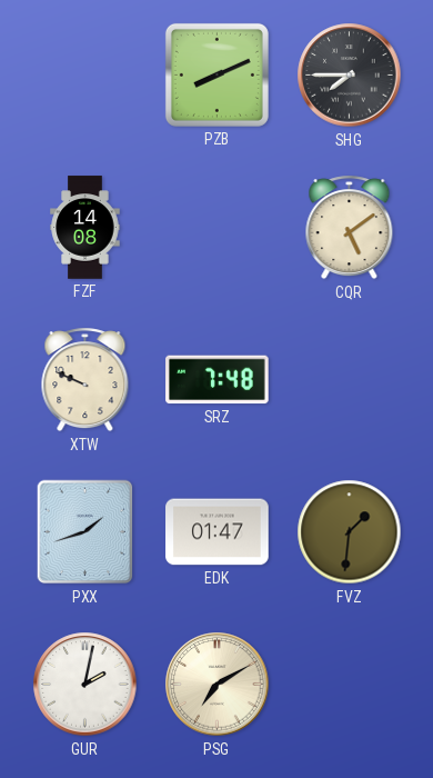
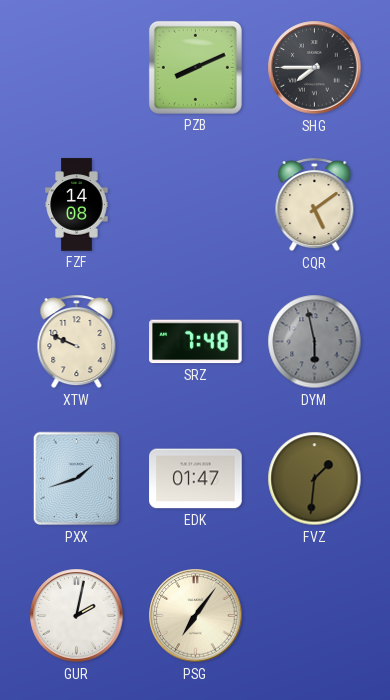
DYM: none -> 5:58
PSG: 7:10 -> 7:06
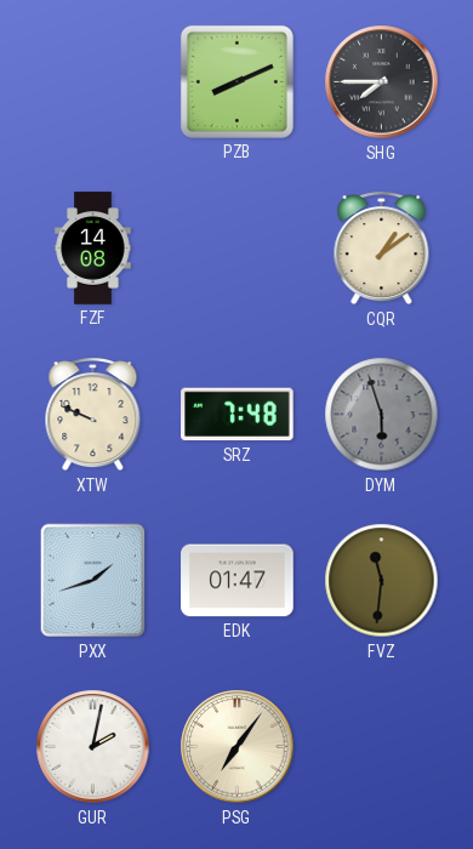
CQR: 5:09 -> 1:09
DYM: 5:58 -> 5:57
FVZ: 1:31 -> 11:31
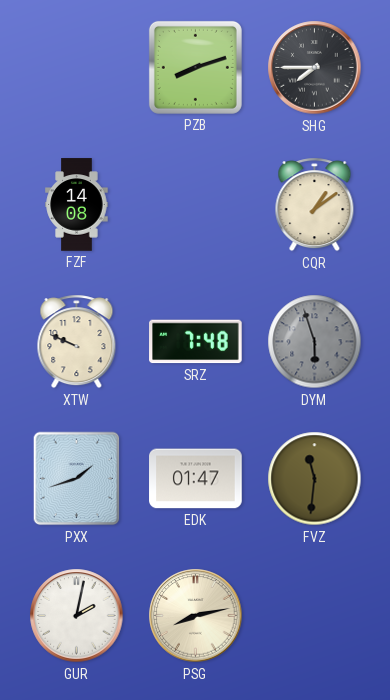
PZB: 8:11 -> 8:12
PSG: 7:06 -> 8:13
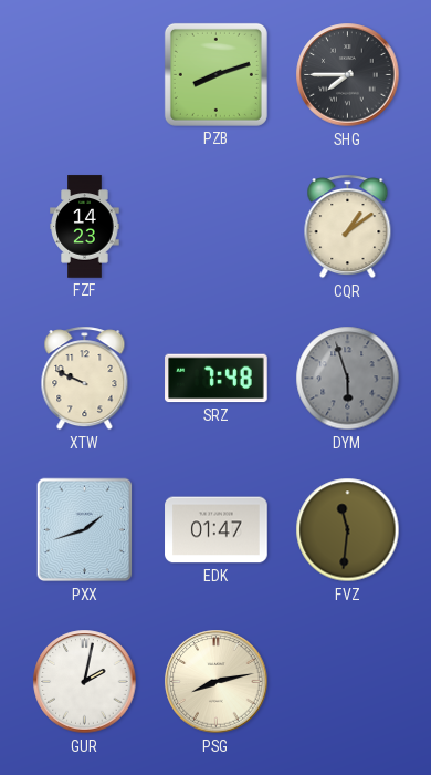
FZF: 14:08 -> 14:23
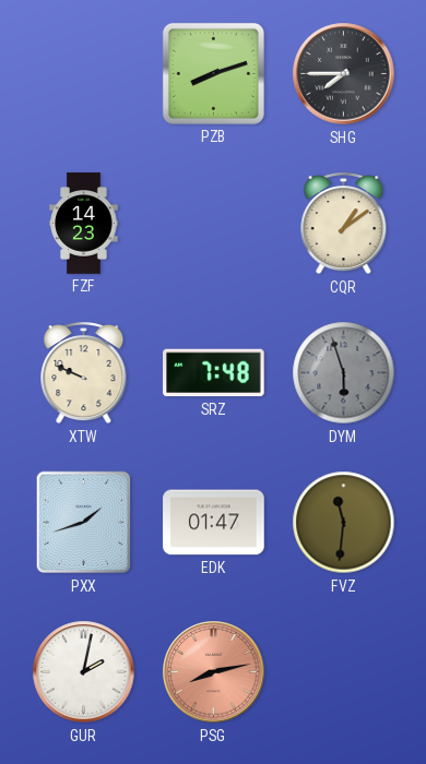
PSG dial: cream -> salmon
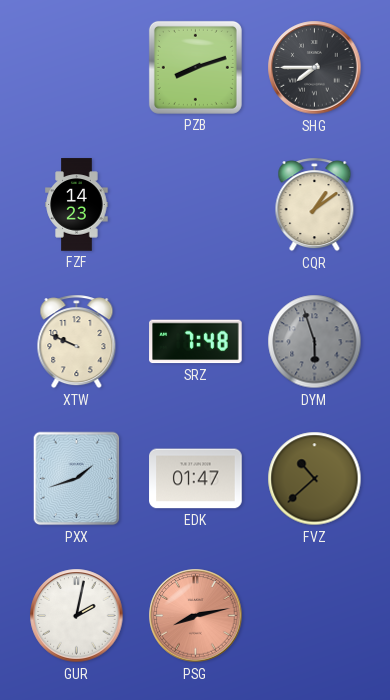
FVZ: 11:31 -> 10:38
